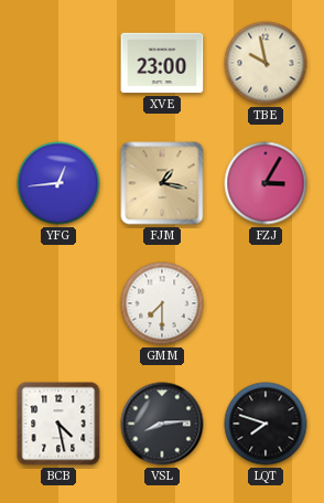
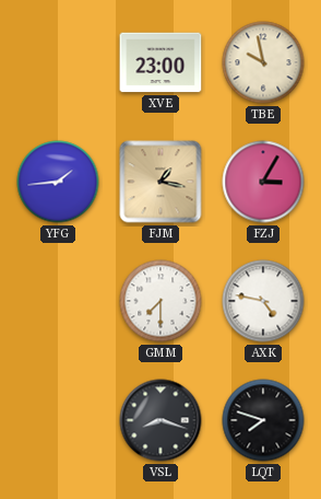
YFG: 12:44 -> 1:44
AXK: none -> 4:47
BCB: 4:28 -> none
VSL: 8:14 -> 8:18
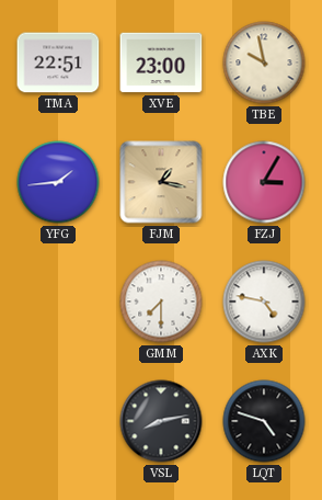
TMA: none -> 22:51
VSL: 8:18 -> 8:13
LQT: 7:48 -> 4:48
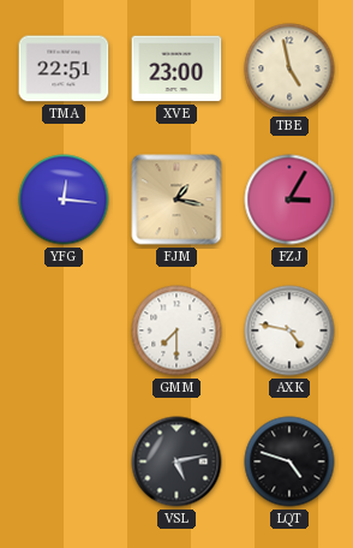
TBE: 9:58 -> 4:58
YFG: 1:44 -> 12:16
VSL: 8:13 -> 5:13
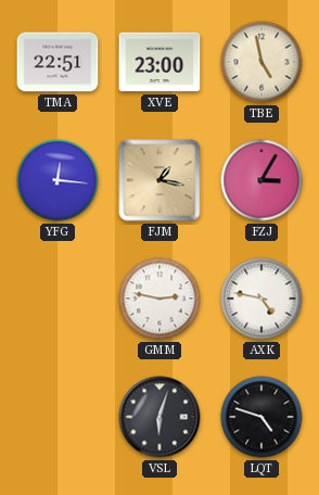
GMM: 7:30 -> 2:47
VSL: 5:13 -> 6:03
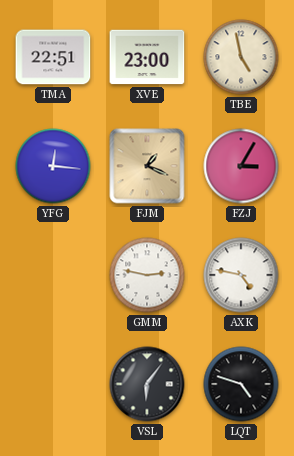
FJM: 1:17 -> 1:19
VSL: 6:03 -> 6:06
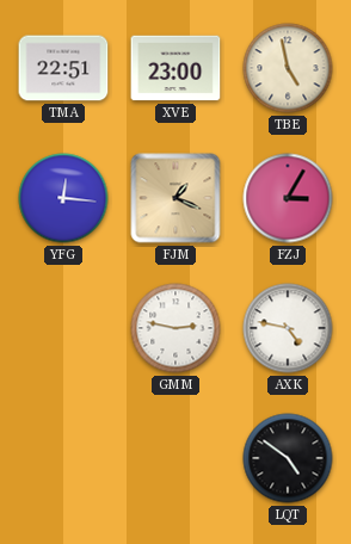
VSL: 6:06 -> none
LQT: 4:48 -> 4:51
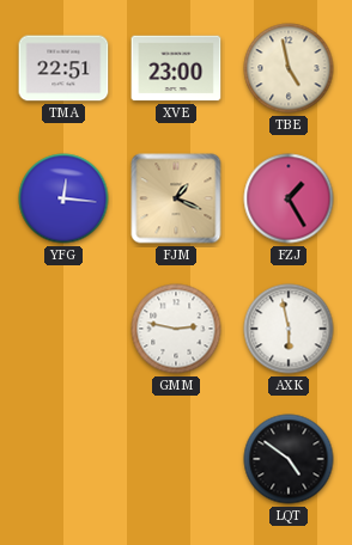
FZJ: 3:05 -> 1:25
AXK: 4:47 -> 5:58
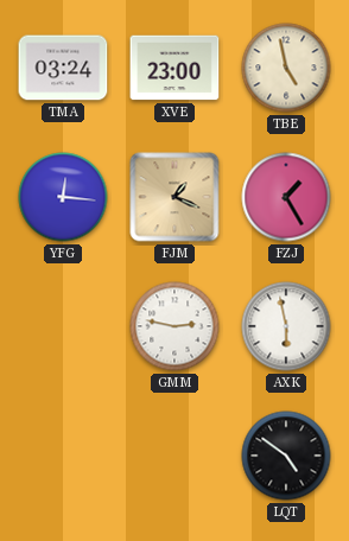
TMA: 22:51 -> 03:24
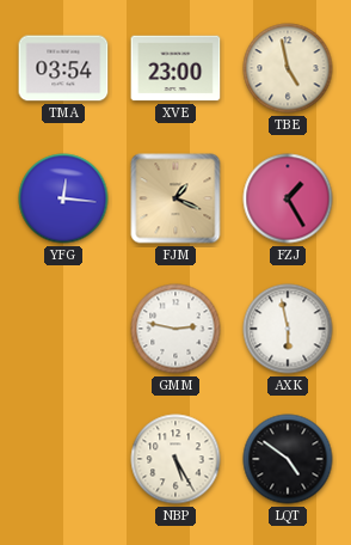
TMA: 03:24 -> 03:54
NBP: none -> 5:25
